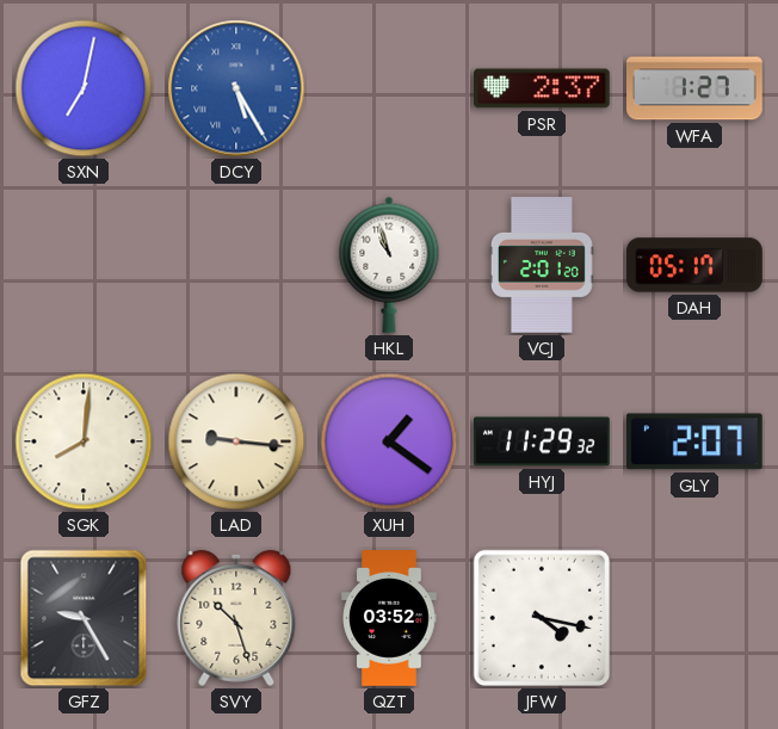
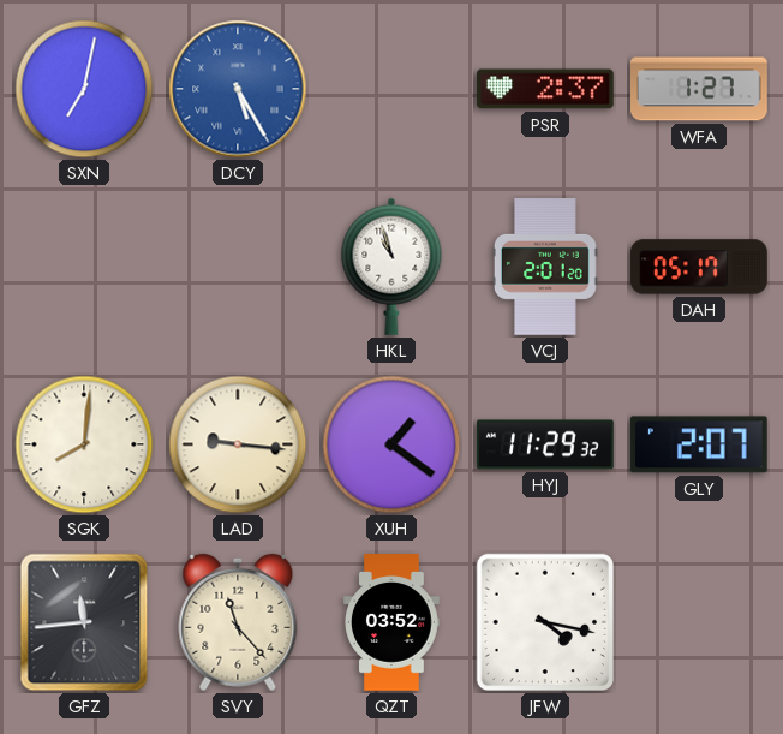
GFZ: 9:25 -> 11:44
SVY: 10:27 -> 11:23
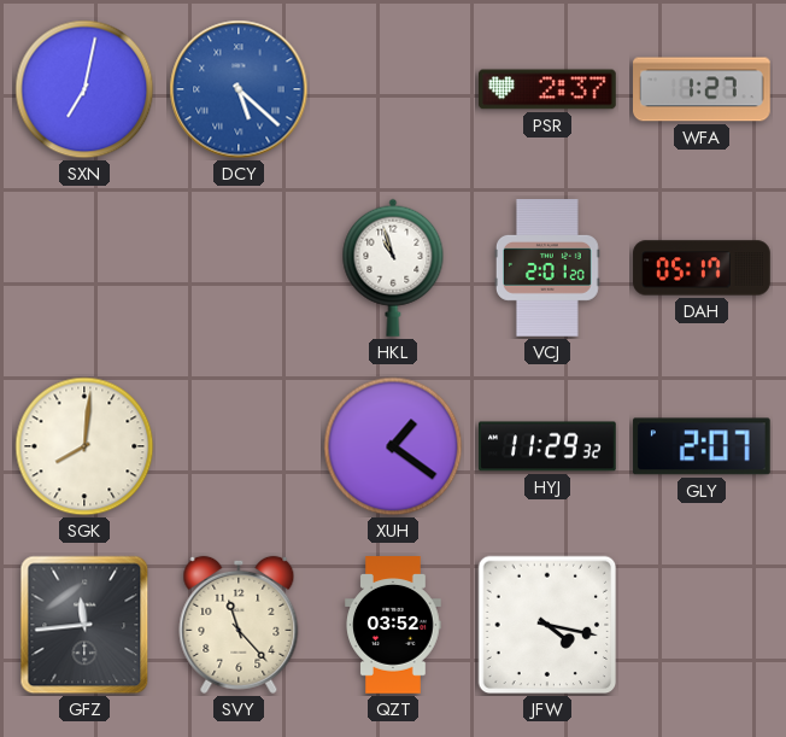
DCY: 5:25 -> 5:22
LAD: 9:16 -> none
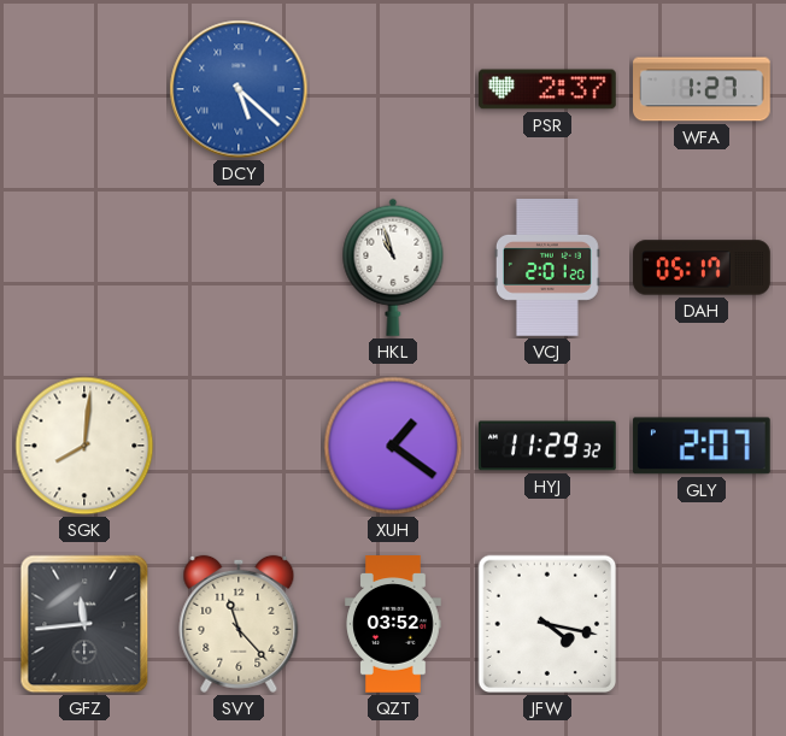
SXN: 7:02 -> none
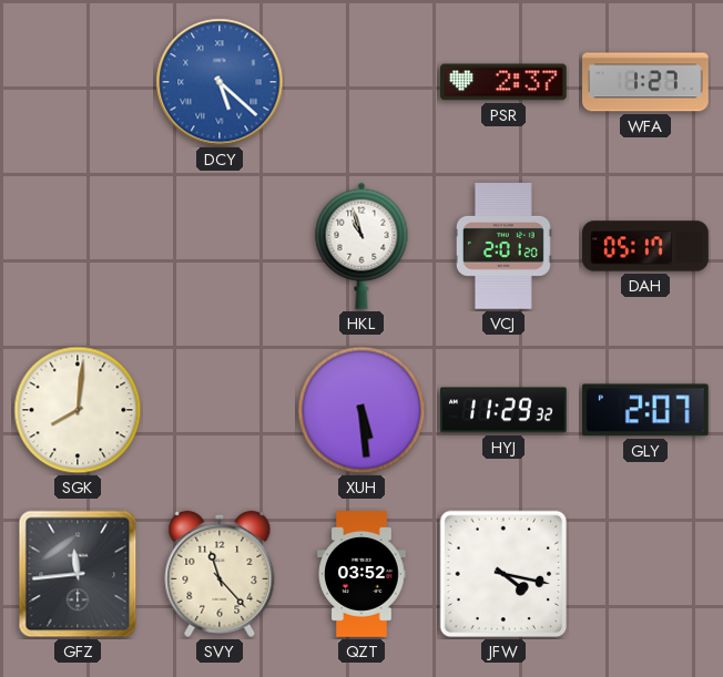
XUH: 1:21 -> 5:29
